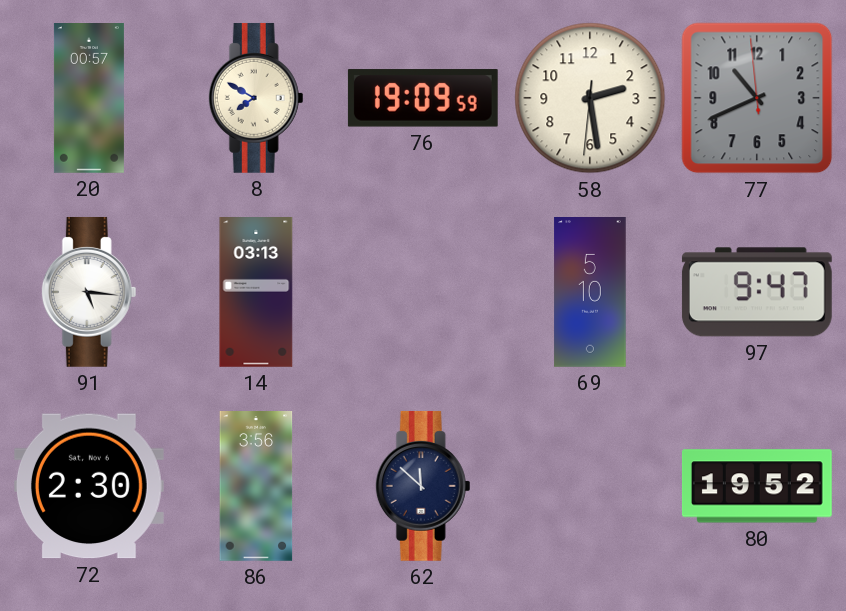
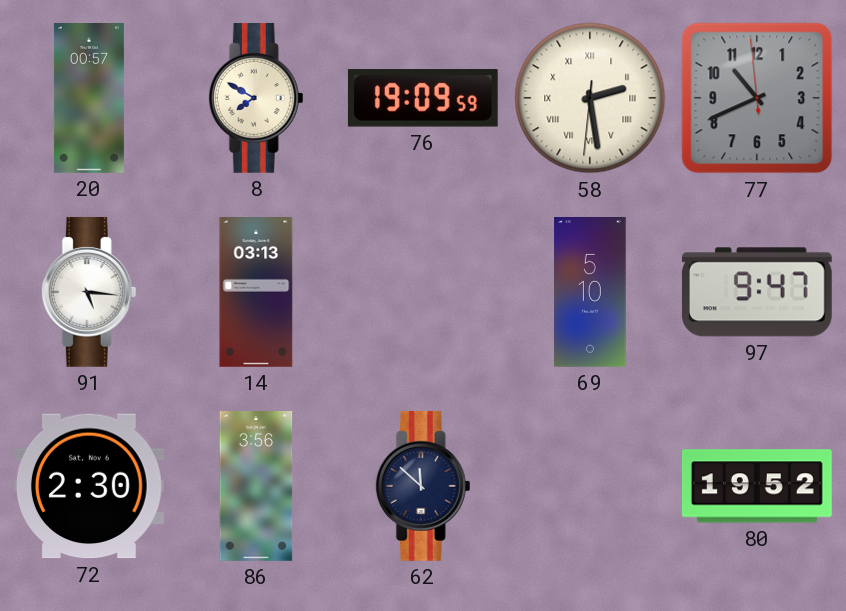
58 numerals: Arabic -> Roman
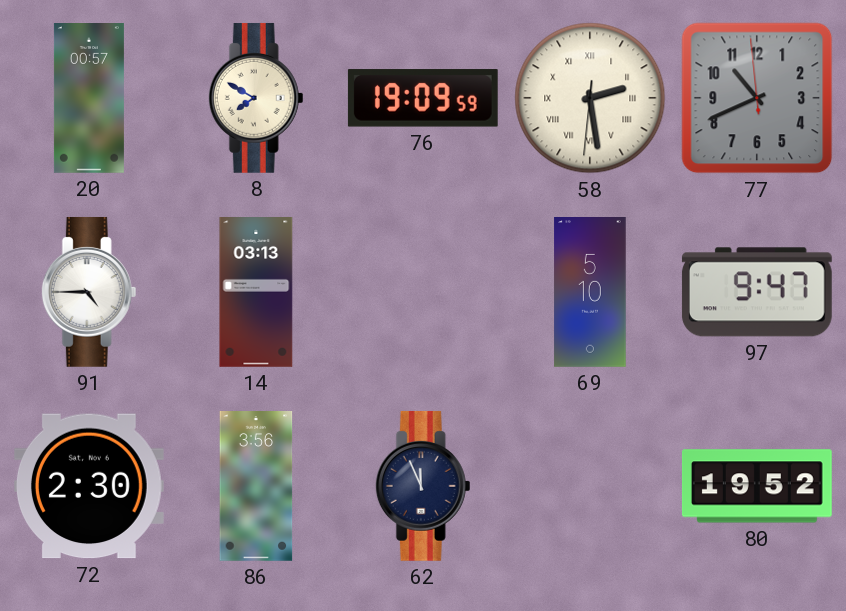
91: 5:16 -> 4:45
62: 11:52 -> 11:56
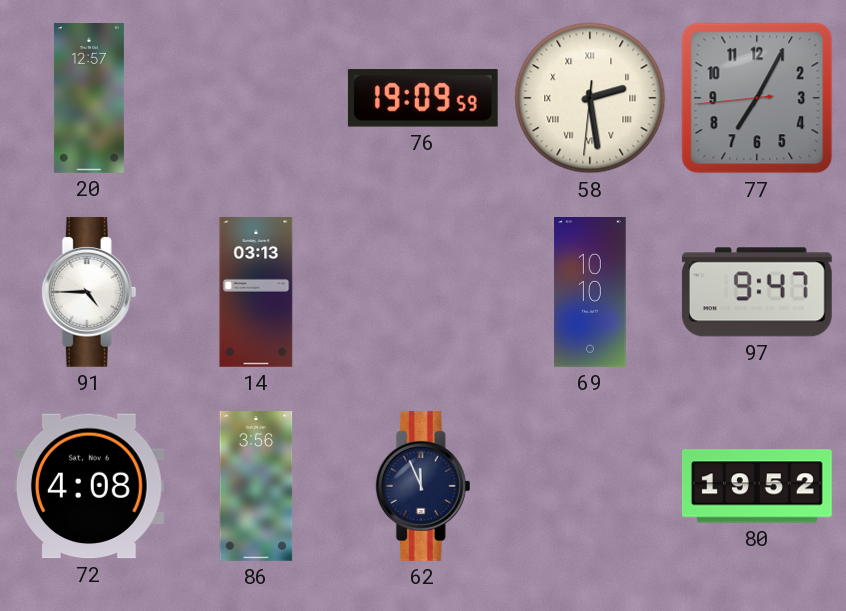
20: 00:57 -> 12:57
8: 7:50 -> none
77: 10:40 -> 7:04
69: 5:10 -> 10:10
72: 2:30 -> 4:08
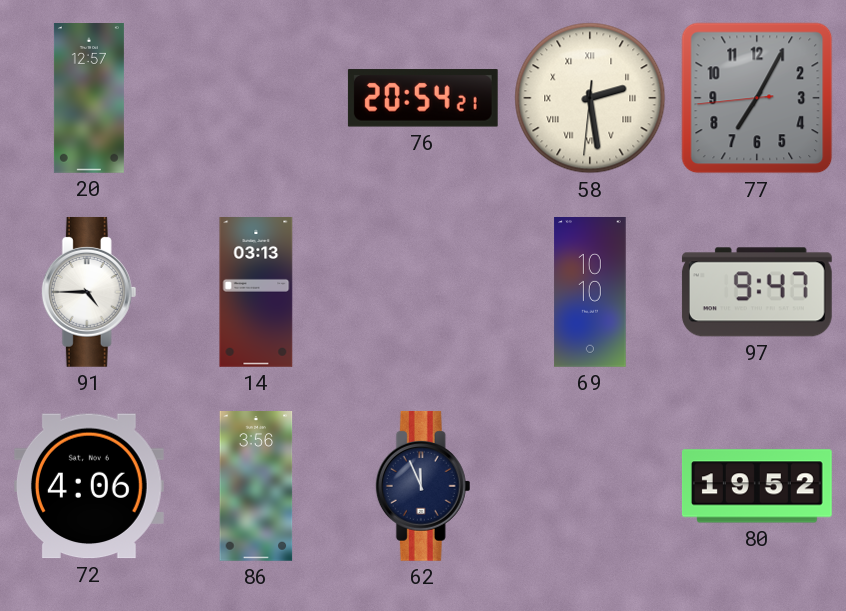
76: 19:09 -> 20:54
72: 4:08 -> 4:06
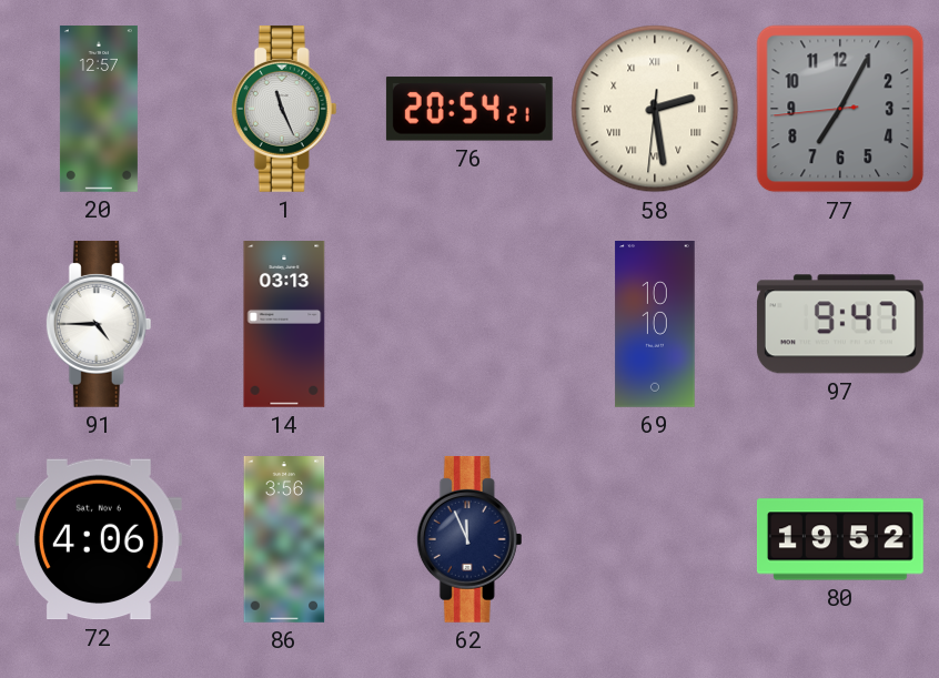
1: none -> 11:26
